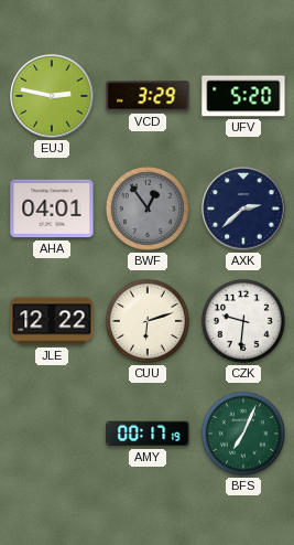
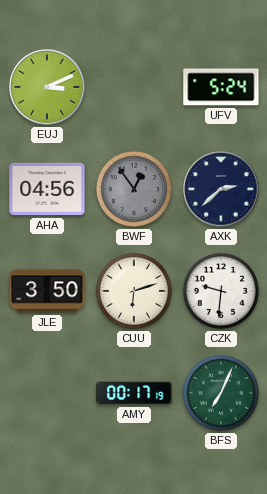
EUJ: 2:47 -> 3:11
VCD: 3:29 -> none
UFV: 5:20 -> 5:24
AHA: 04:01 -> 04:56
JLE: 12:22 -> 3:50
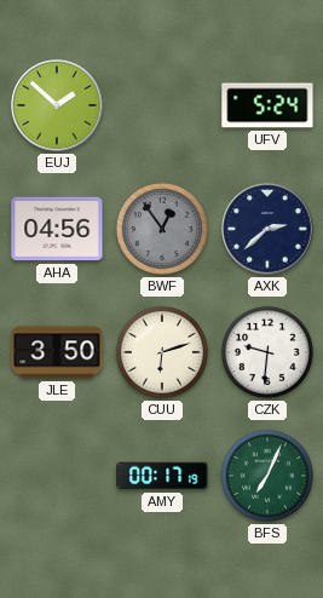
EUJ: 3:11 -> 1:52
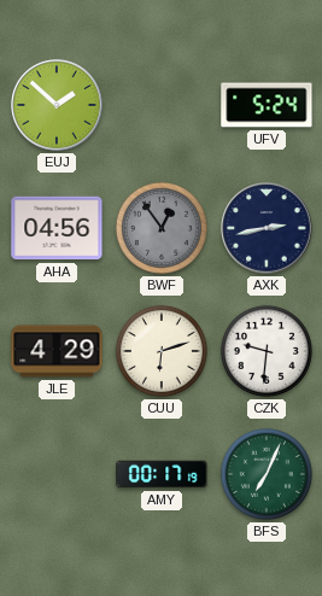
AXK: 2:38 -> 2:43
JLE: 3:50 -> 4:29
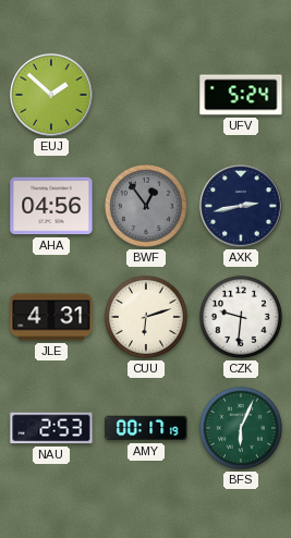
JLE: 4:29 -> 4:31
NAU: none -> 2:53
BFS: 7:04 -> 6:04
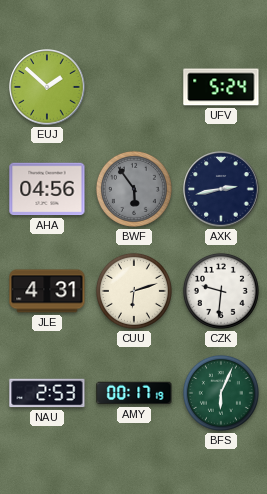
BWF: 12:54 -> 5:54
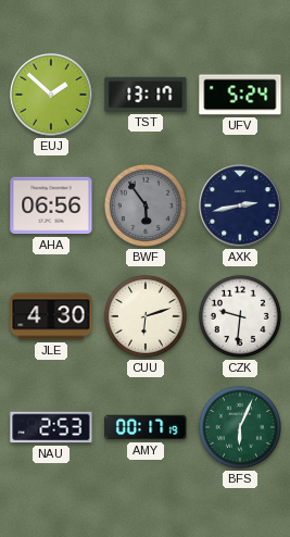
TST: none -> 13:17
AHA: 04:56 -> 06:56
JLE: 4:31 -> 4:30
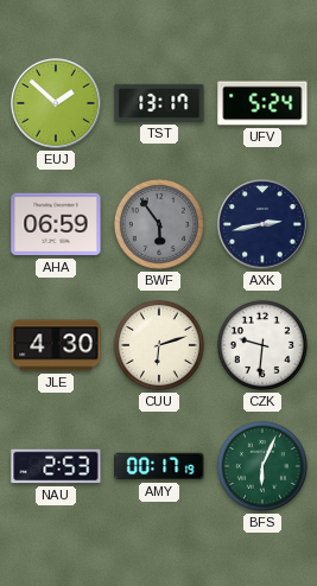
AHA: 06:56 -> 06:59
